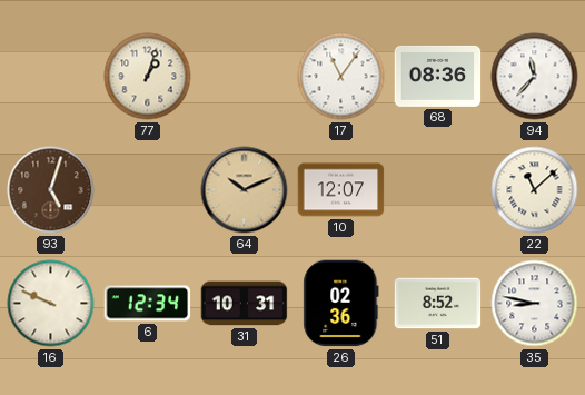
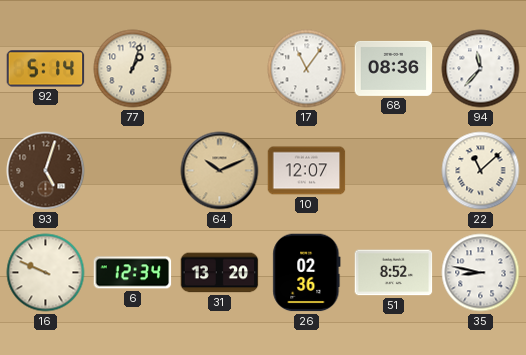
92: none -> 5:14
31: 10:31 -> 13:20
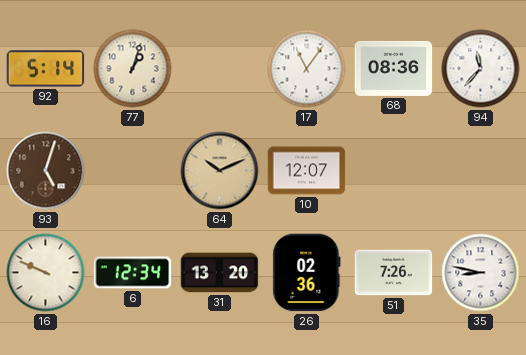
22: 11:08 -> none
51: 8:52 -> 7:26
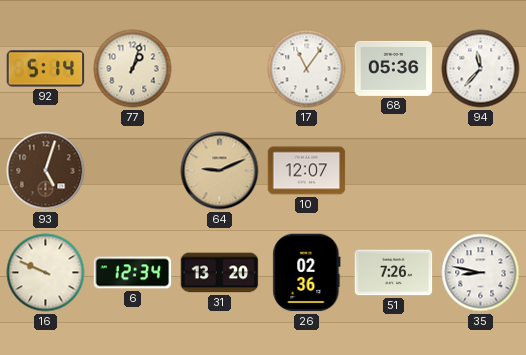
68: 08:36 -> 05:36
64: 10:11 -> 9:11
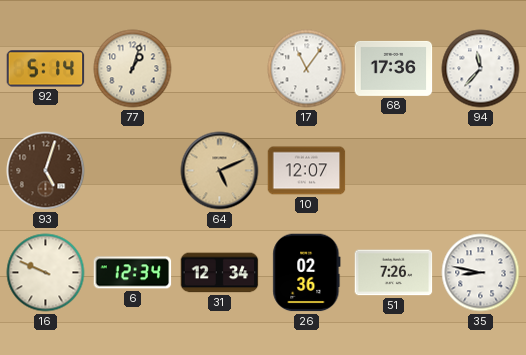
68: 05:36 -> 17:36
64: 9:11 -> 5:11
31: 13:20 -> 12:34
